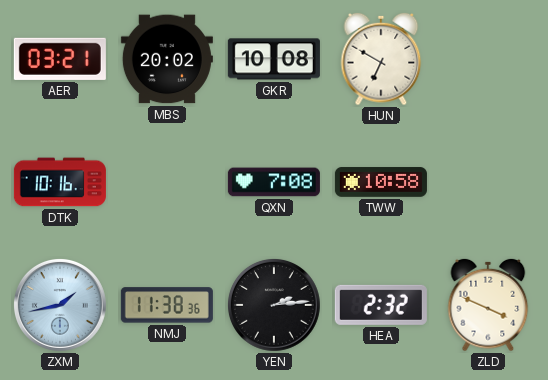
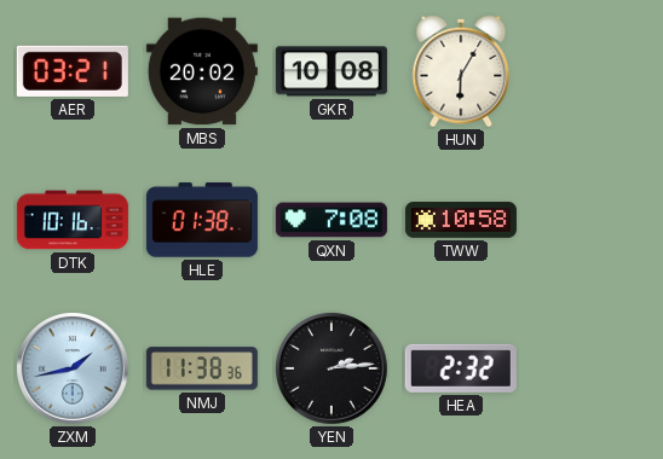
HUN: 6:50 -> 6:05
HLE: none -> 01:38
ZLD: 3:49 -> none
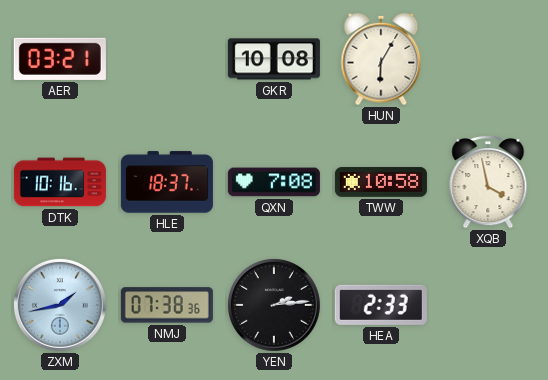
MBS: 20:02 -> none
HLE: 01:38 -> 18:37
XQB: none -> 3:58
NMJ: 11:38 -> 07:38
HEA: 2:32 -> 2:33
